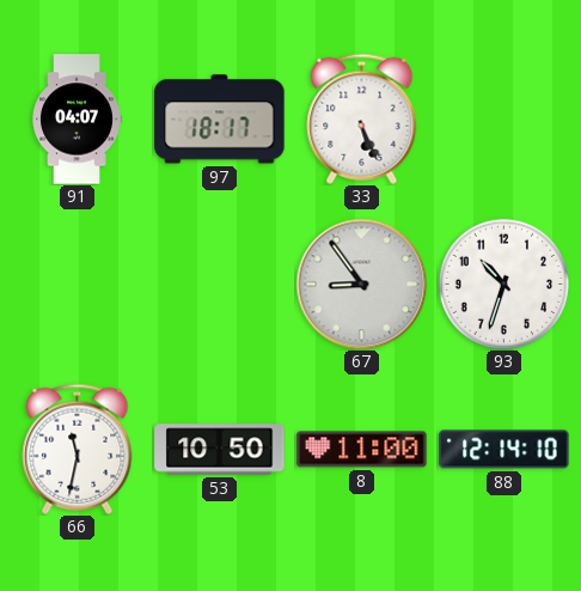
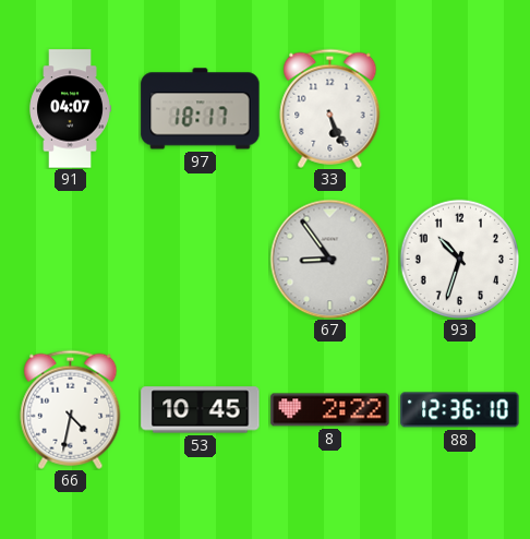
66: 11:32 -> 4:32
53: 10:50 -> 10:45
8: 11:00 -> 2:22
88: 12:14 -> 12:36
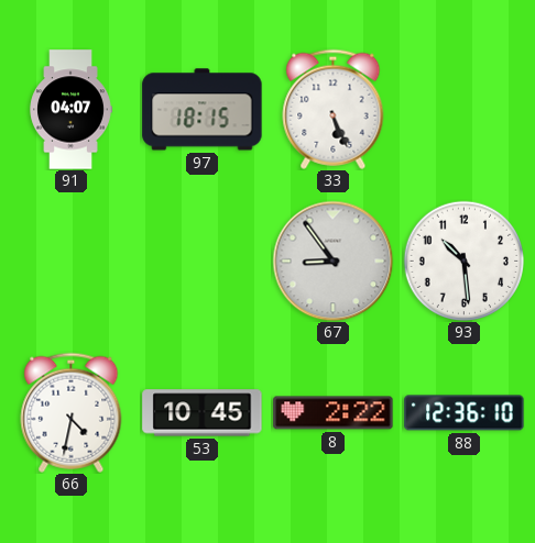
97: 18:17 -> 18:15
93: 10:33 -> 10:29
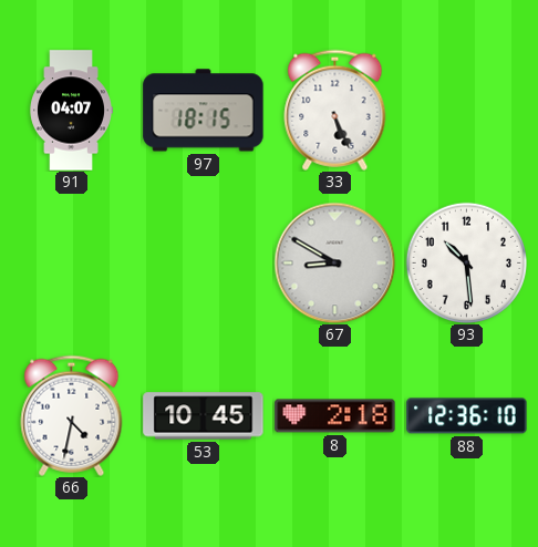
67: 8:54 -> 8:50
8: 2:22 -> 2:18
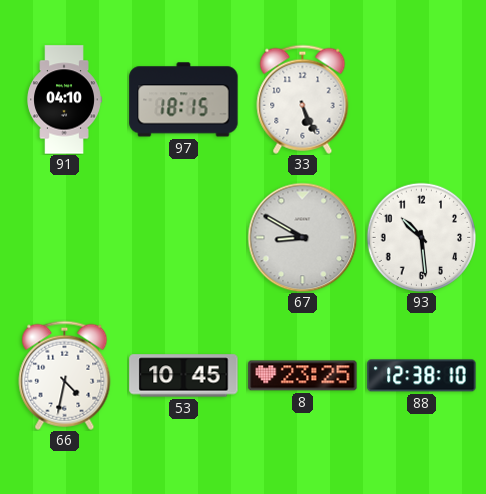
91: 04:07 -> 04:10
8: 2:18 -> 23:25
88: 12:36 -> 12:38
